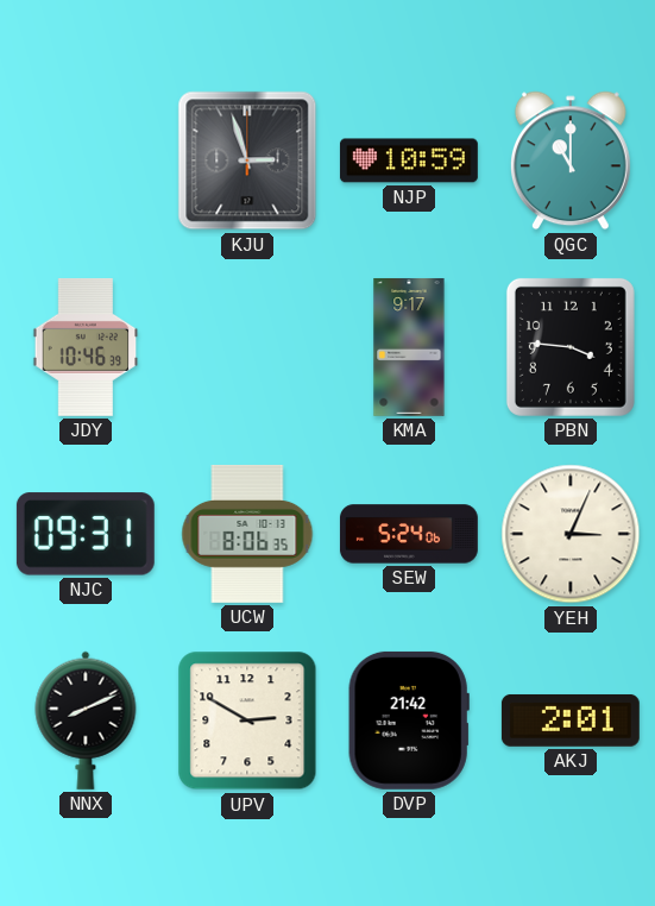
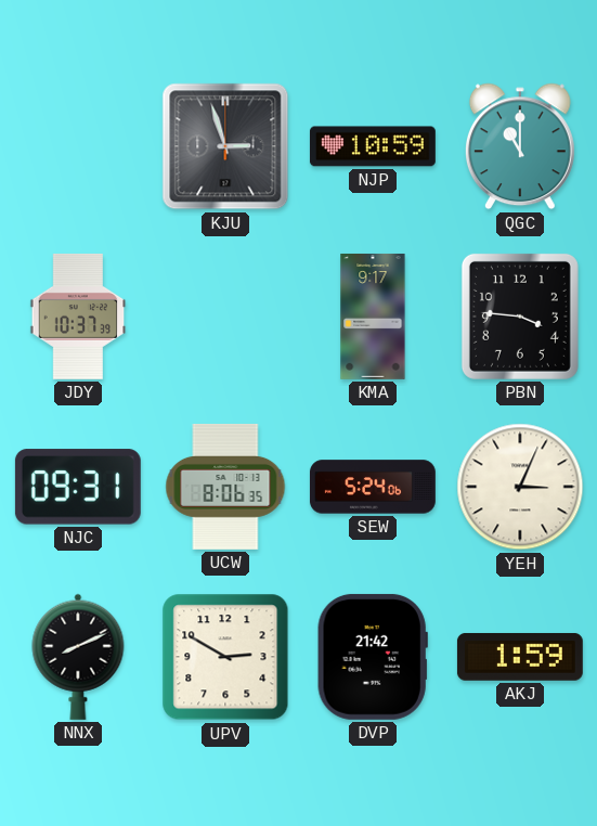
JDY: 10:46 -> 10:37
AKJ: 2:01 -> 1:59
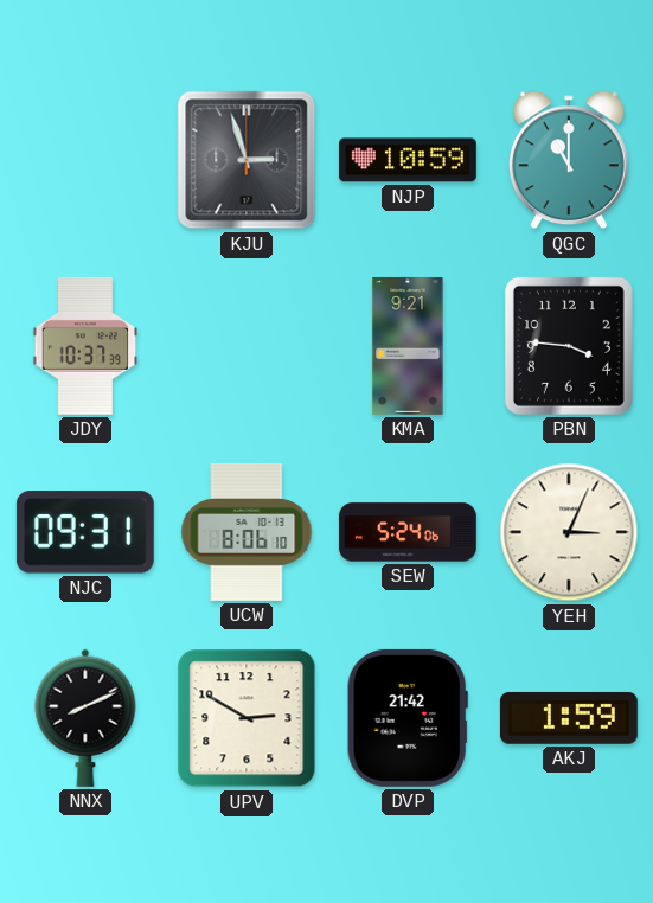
KMA: 9:17 -> 9:21
UCW: 8:06:35 -> 8:06:10
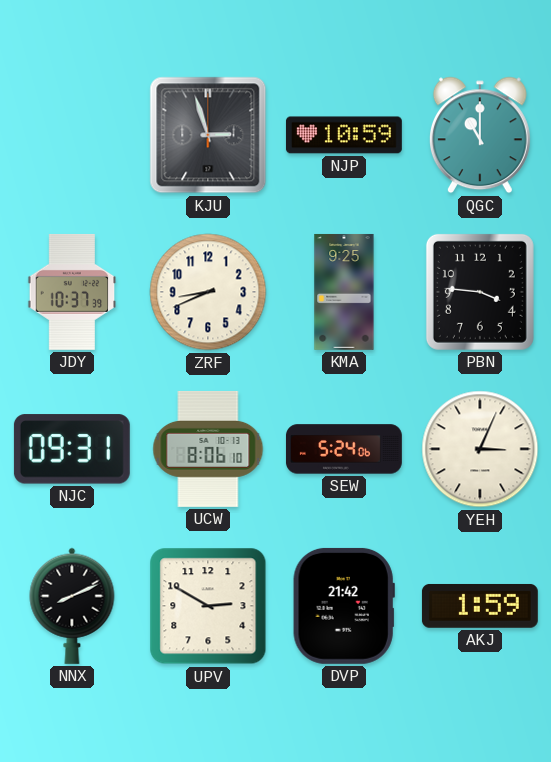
ZRF: none -> 8:41
KMA: 9:21 -> 9:25
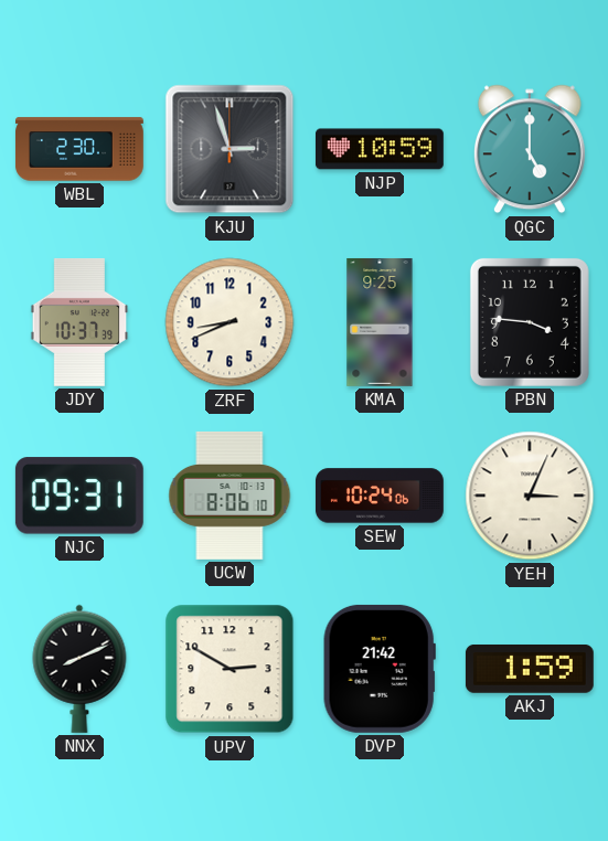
WBL: none -> 2:30
QGC: 11:00 -> 5:00
SEW: 5:24 -> 10:24
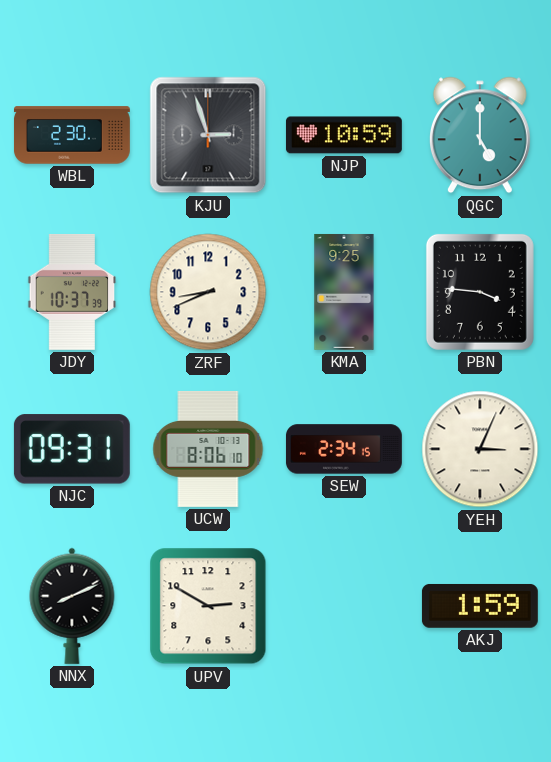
SEW: 10:24 -> 2:34
DVP: 21:42 -> none
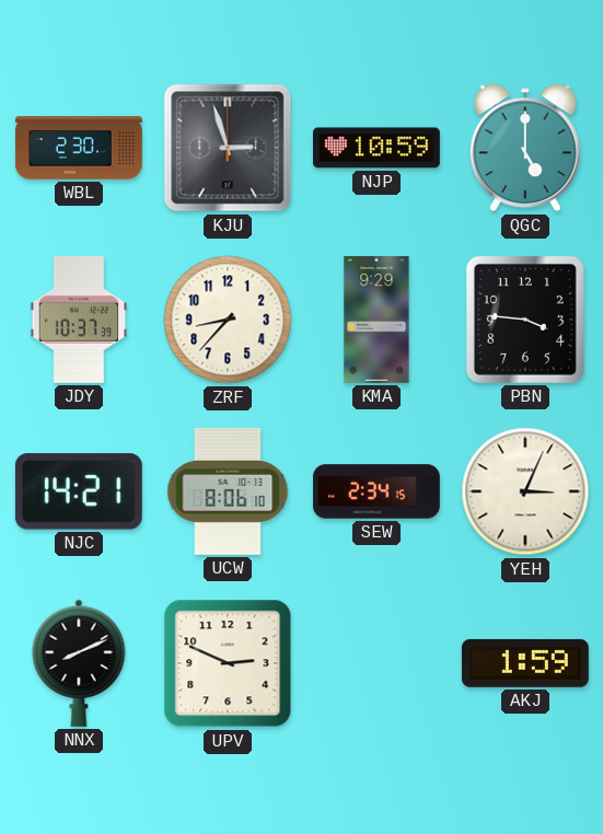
ZRF: 8:41 -> 8:37
KMA: 9:25 -> 9:29
NJC: 09:31 -> 14:21
UPV: 2:50 -> 2:49
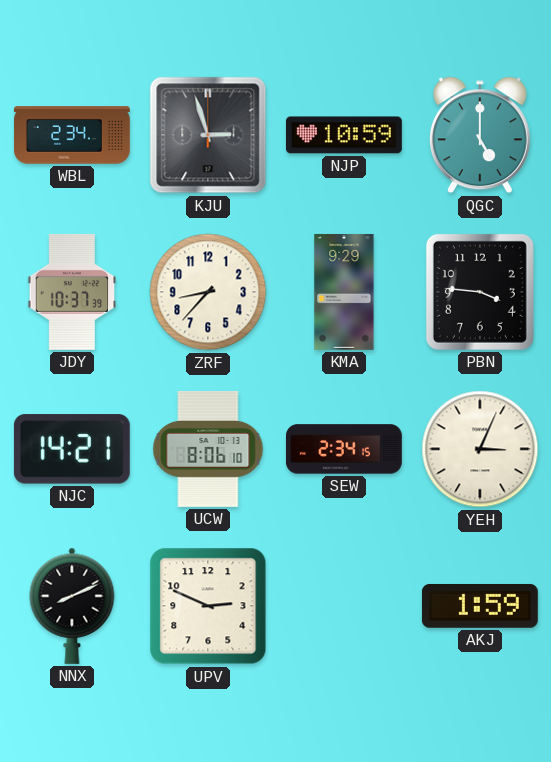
WBL: 2:30 -> 2:34
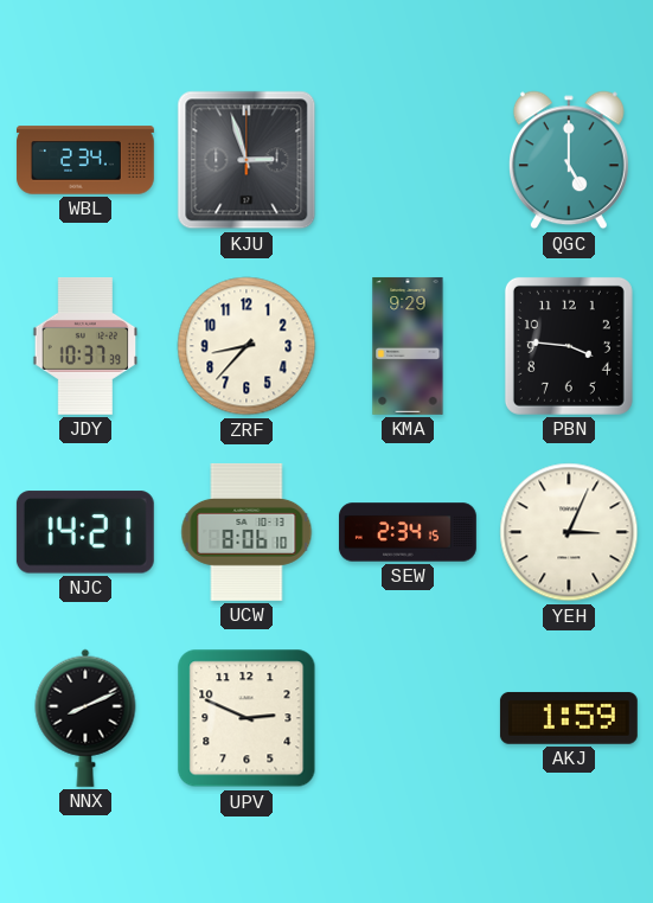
NJP: 10:59 -> none
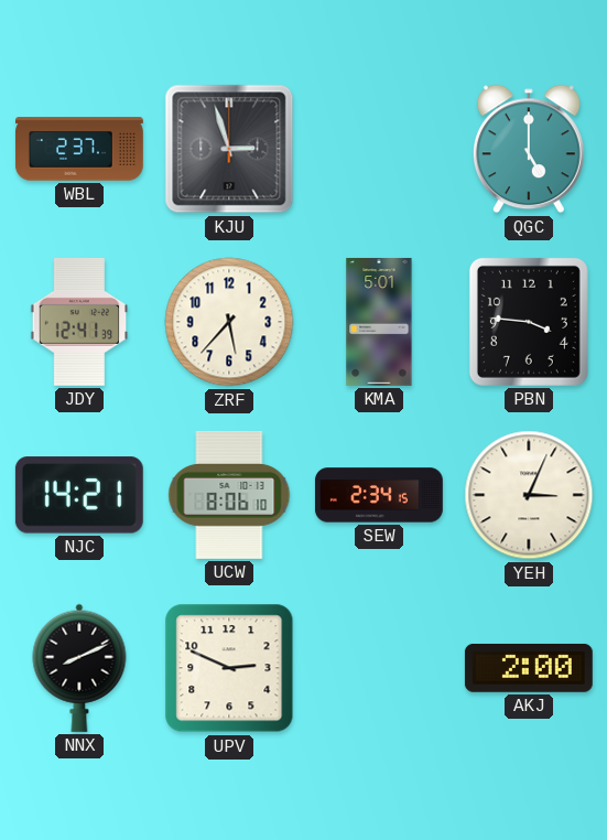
WBL: 2:34 -> 2:37
JDY: 10:37 -> 12:41
ZRF: 8:37 -> 5:37
KMA: 9:29 -> 5:01
AKJ: 1:59 -> 2:00
